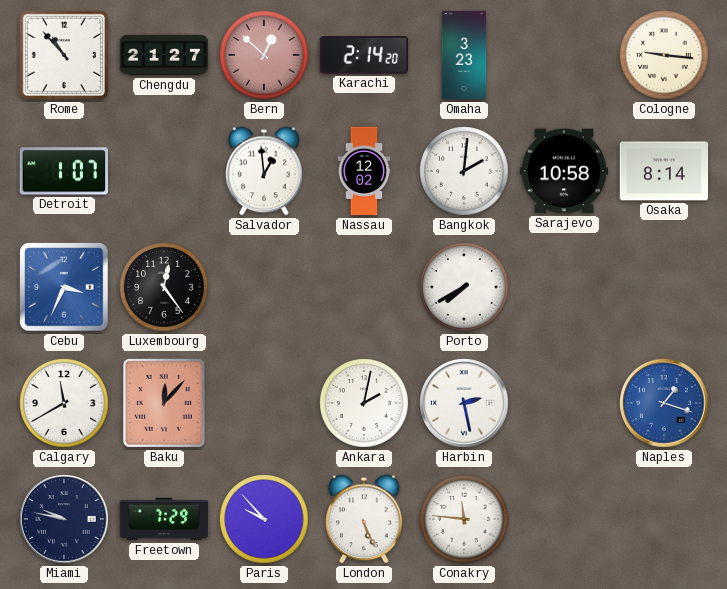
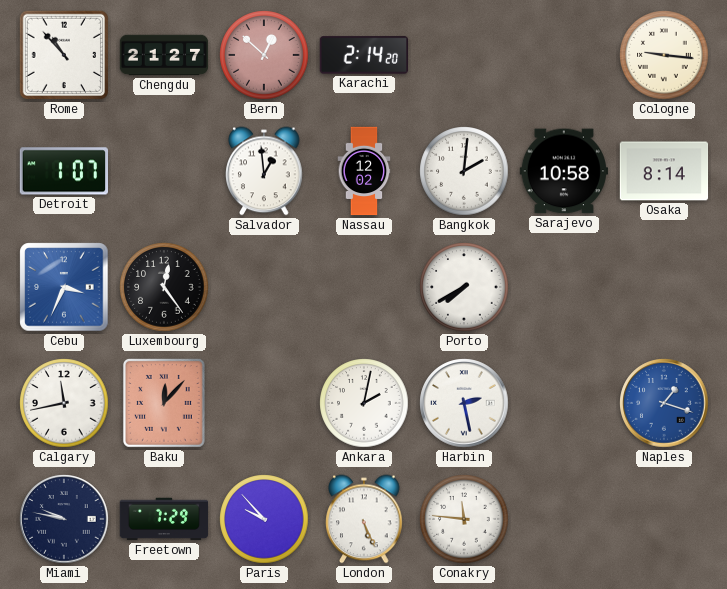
Omaha: 3:23 -> none
Calgary: 11:40 -> 11:43
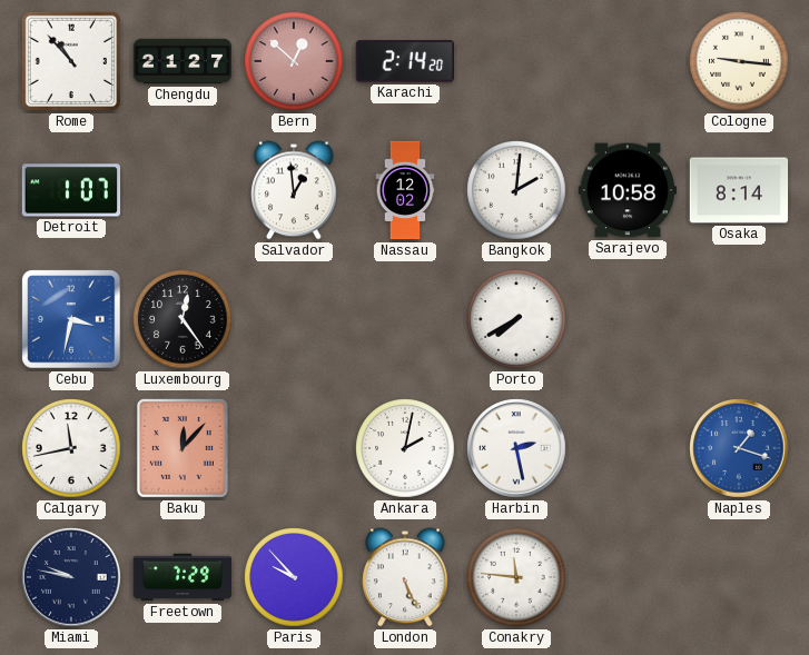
Cebu: 3:34 -> 3:32
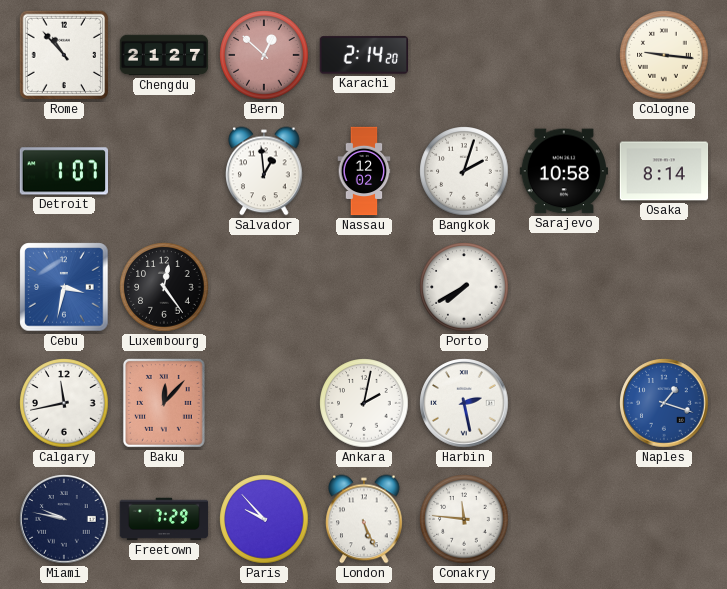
Bangkok: 2:01 -> 2:03
